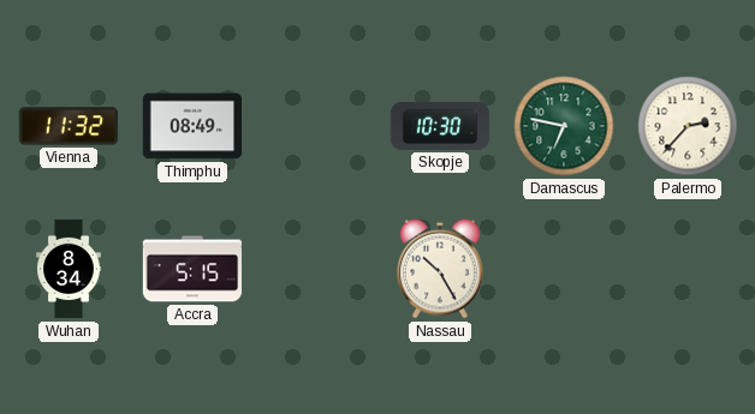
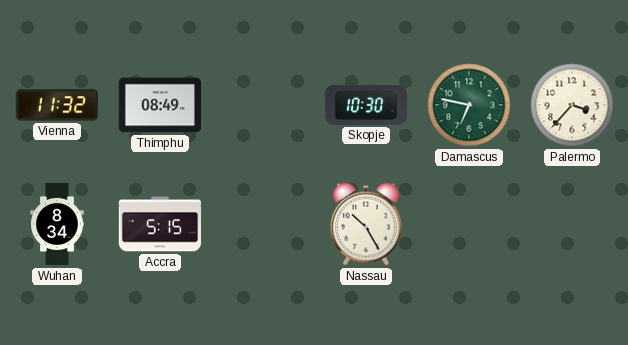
Palermo: 2:37 -> 3:37
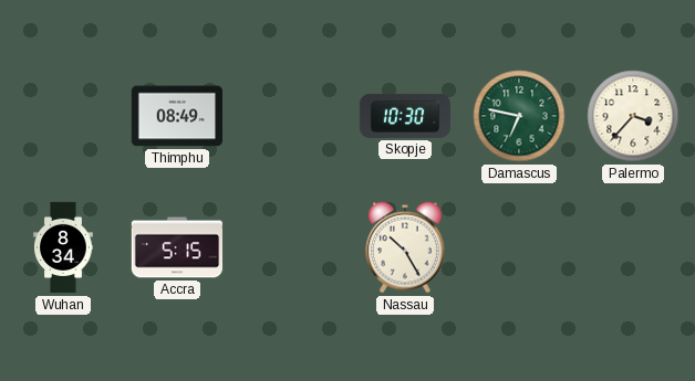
Vienna: 11:32 -> none
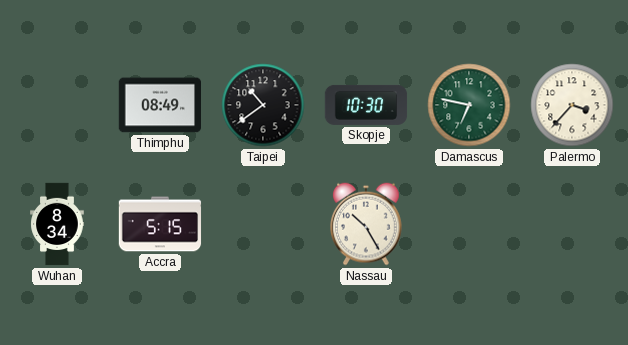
Taipei: none -> 10:39
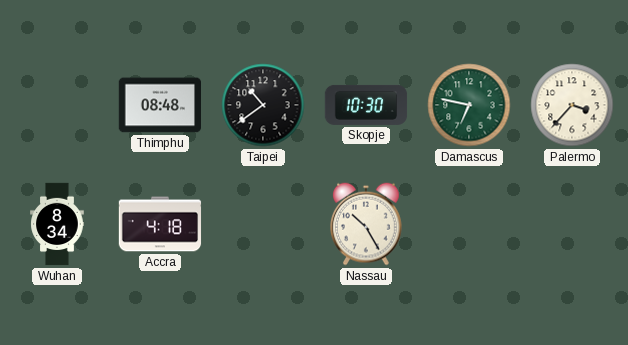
Thimphu: 08:49 -> 08:48
Accra: 5:15 -> 4:18
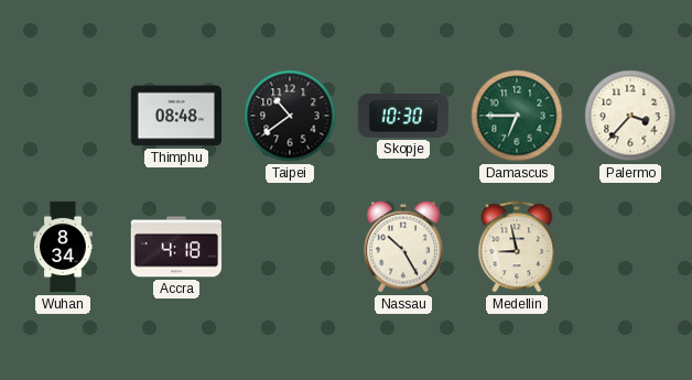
Damascus: 6:47 -> 6:45
Medellin: none -> 8:58
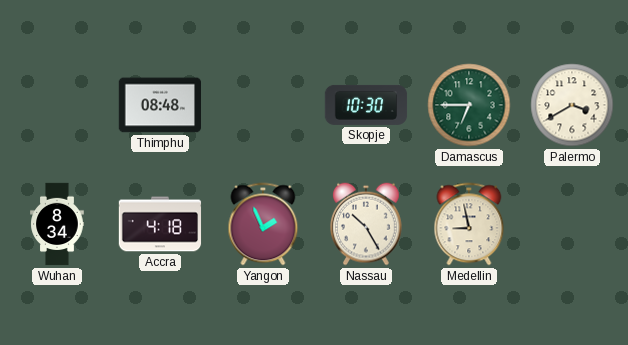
Taipei: 10:39 -> none
Palermo: 3:37 -> 3:40
Yangon: none -> 1:56
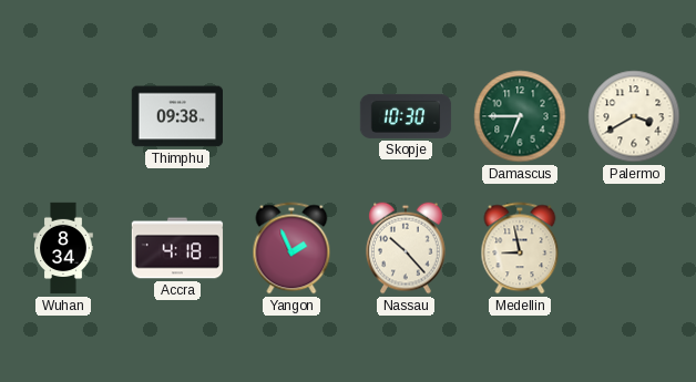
Thimphu: 08:48 -> 09:38
Nassau: 10:25 -> 10:23
